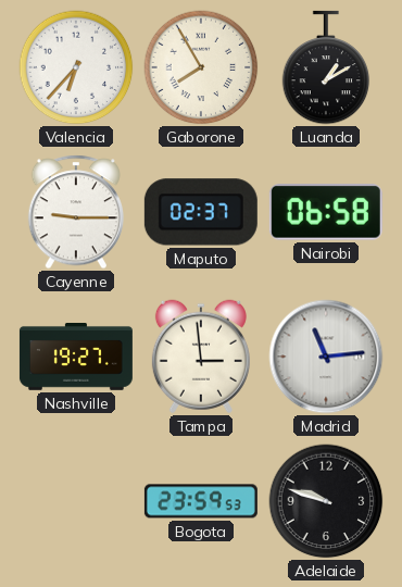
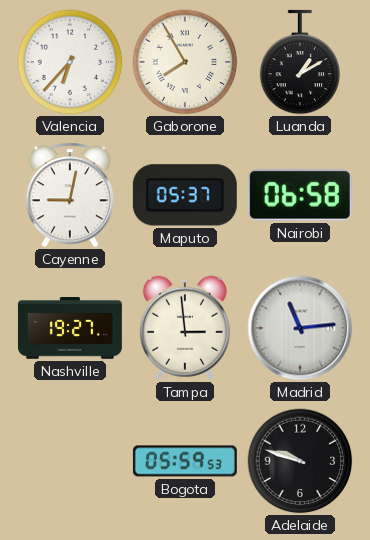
Cayenne: 9:15 -> 9:02
Maputo: 02:37 -> 05:37
Bogota: 23:59 -> 05:59
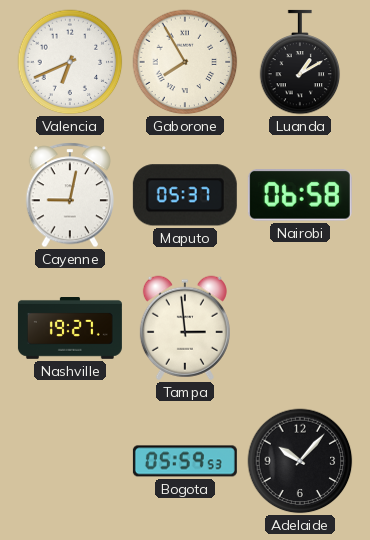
Valencia: 6:37 -> 6:41
Madrid: 11:14 -> none
Adelaide: 9:48 -> 10:07
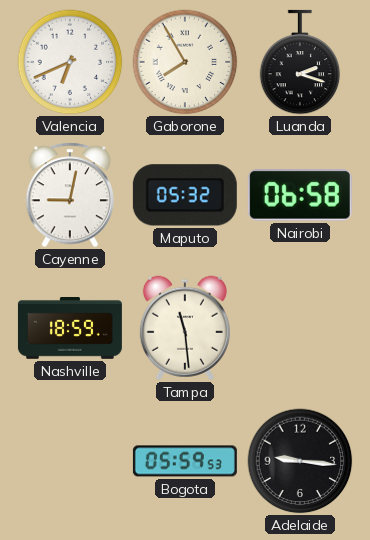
Luanda: 1:10 -> 2:18
Maputo: 05:37 -> 05:32
Nashville: 19:27 -> 18:59
Tampa: 2:59 -> 11:29
Adelaide: 10:07 -> 9:16
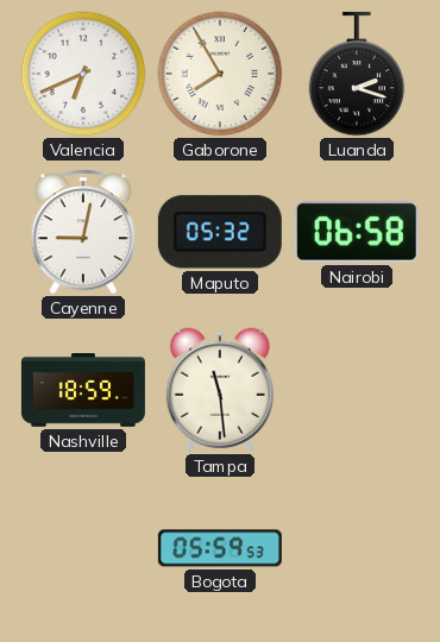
Adelaide: 9:16 -> none
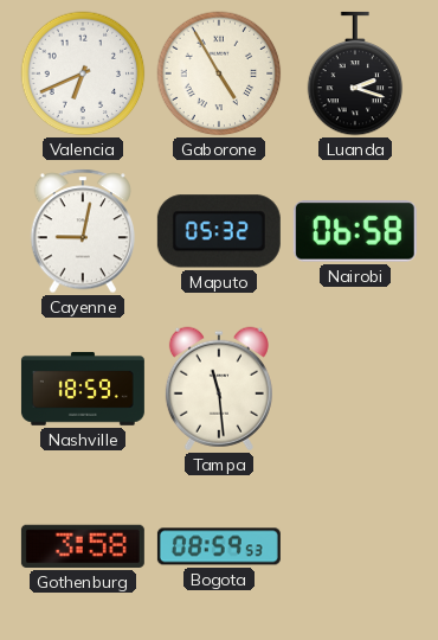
Gaborone: 7:55 -> 4:55
Gothenburg: none -> 3:58
Bogota: 05:59 -> 08:59
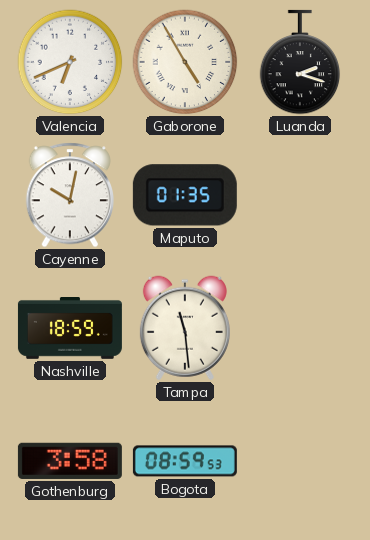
Cayenne: 9:02 -> 10:02
Maputo: 05:32 -> 01:35
Nairobi: 06:58 -> none
